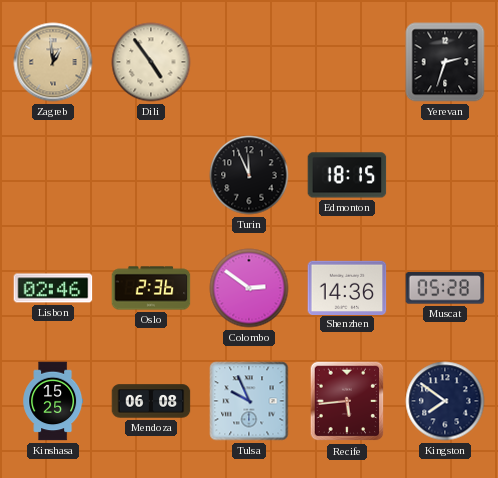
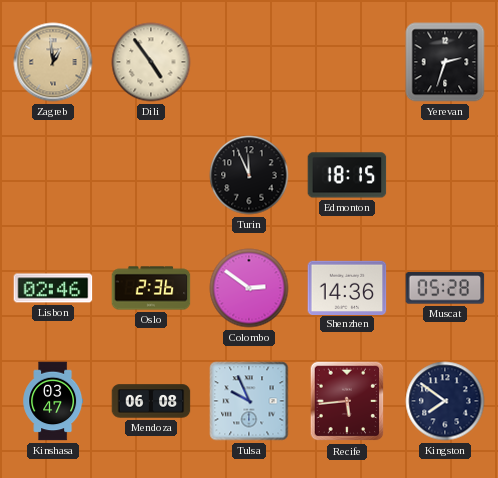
Kinshasa: 15:25 -> 03:47
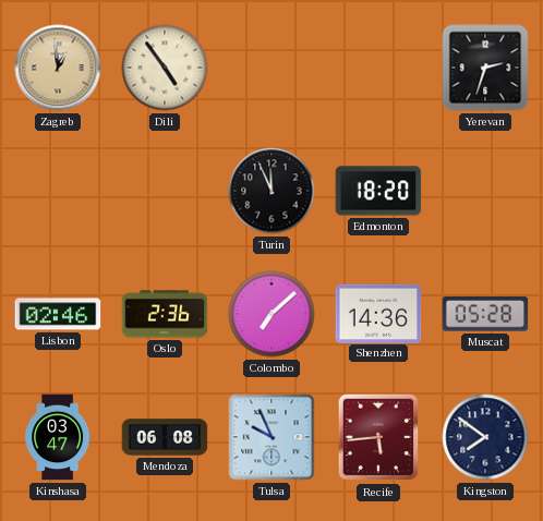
Edmonton: 18:15 -> 18:20
Colombo: 2:51 -> 7:08
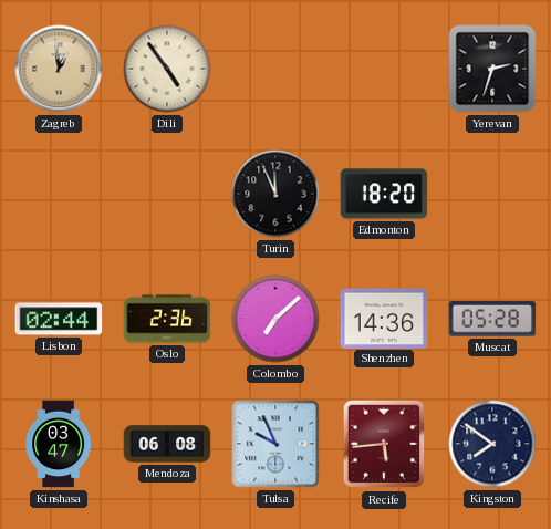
Lisbon: 02:46 -> 02:44
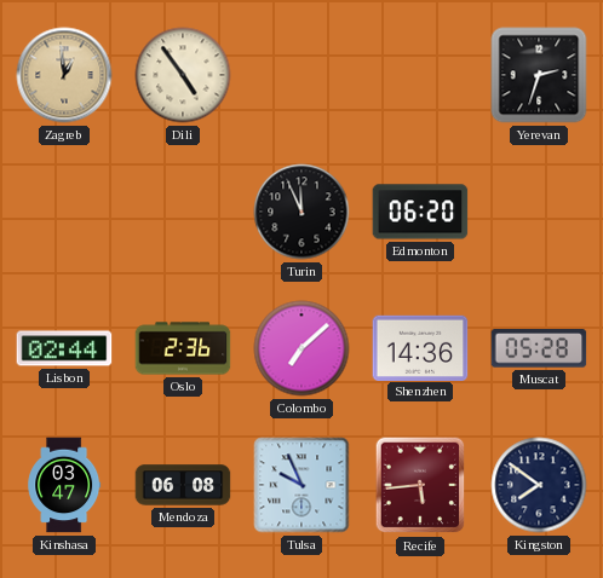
Edmonton: 18:20 -> 06:20
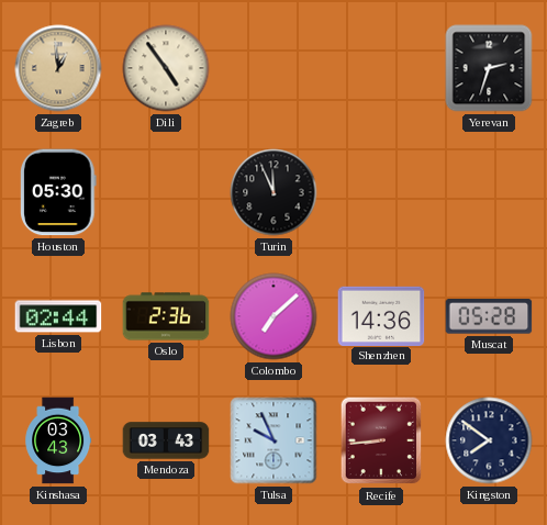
Houston: none -> 05:30
Edmonton: 06:20 -> none
Kinshasa: 03:47 -> 03:43
Mendoza: 06:08 -> 03:43
Recife: 5:44 -> 8:44
